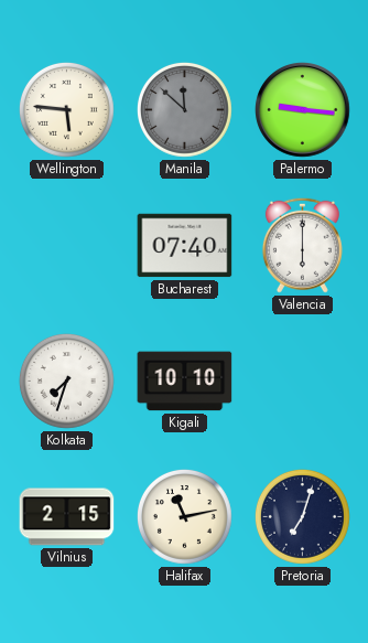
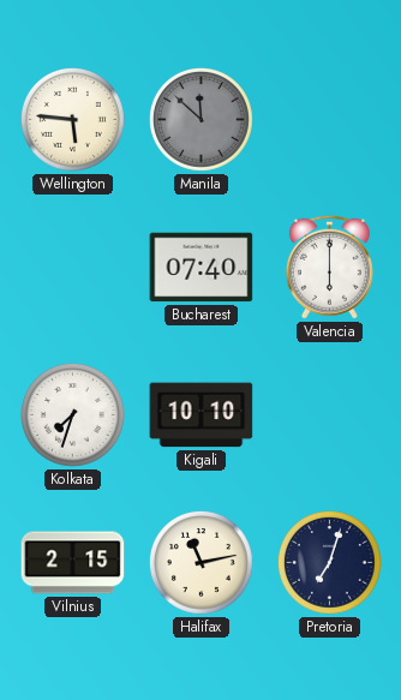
Palermo: 9:16 -> none
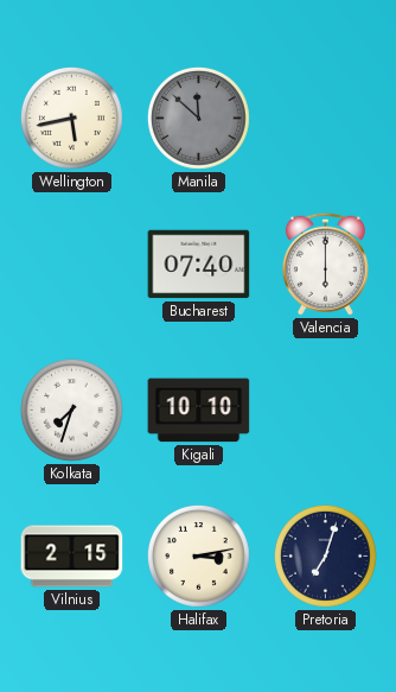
Wellington: 5:46 -> 5:43
Halifax: 11:13 -> 3:13
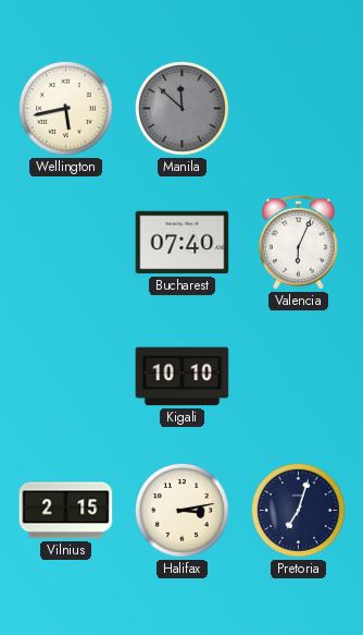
Valencia: 6:00 -> 6:04
Kolkata: 7:33 -> none
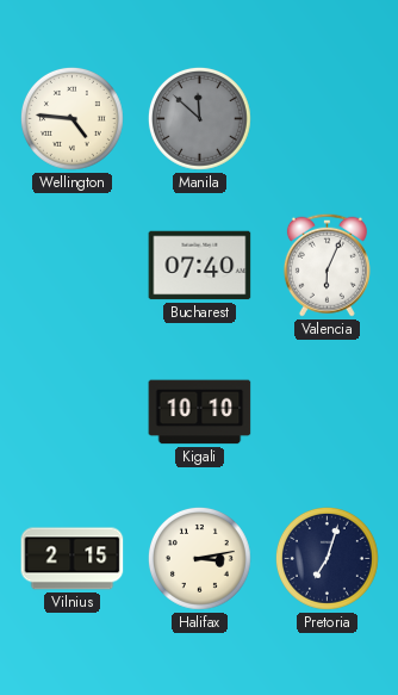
Wellington: 5:43 -> 4:46
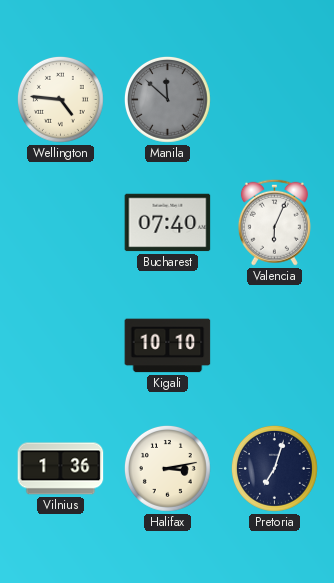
Vilnius: 2:15 -> 1:36
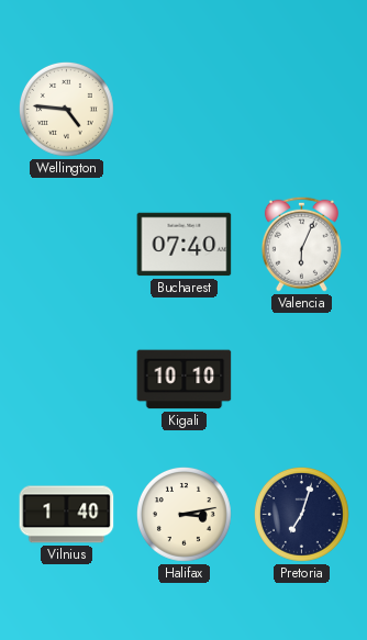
Manila: 11:52 -> none
Vilnius: 1:36 -> 1:40
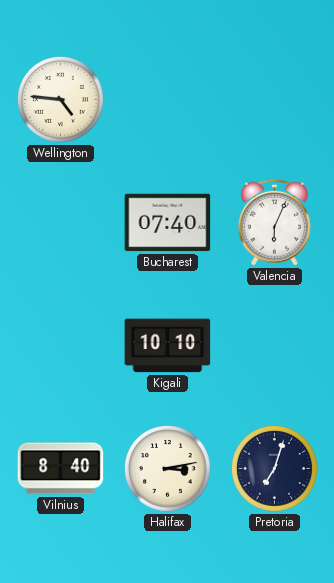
Vilnius: 1:40 -> 8:40
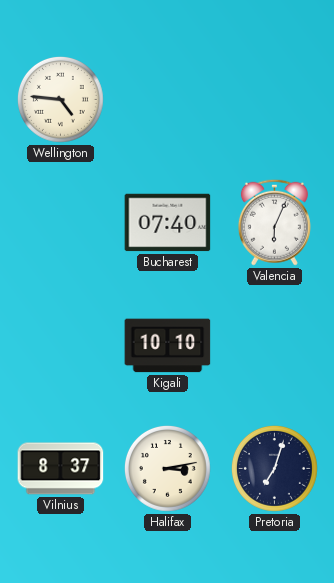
Vilnius: 8:40 -> 8:37
